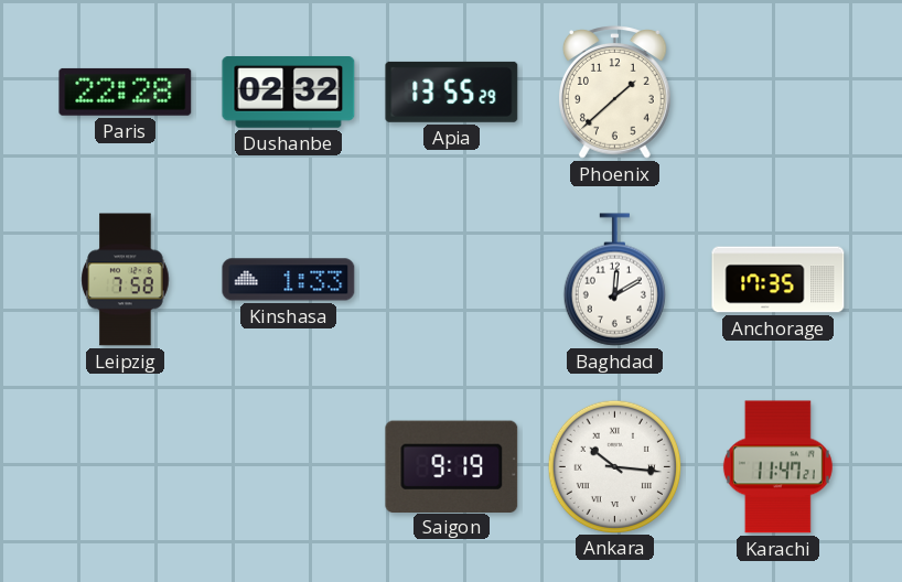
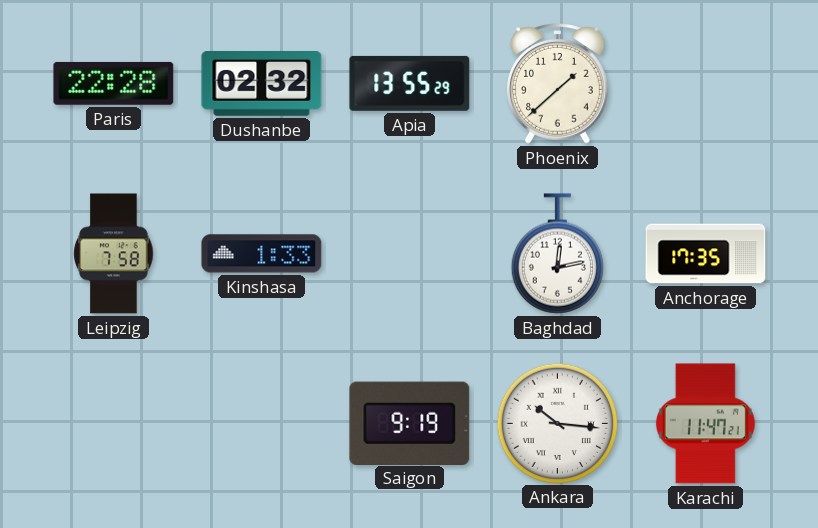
Baghdad: 12:10 -> 12:13
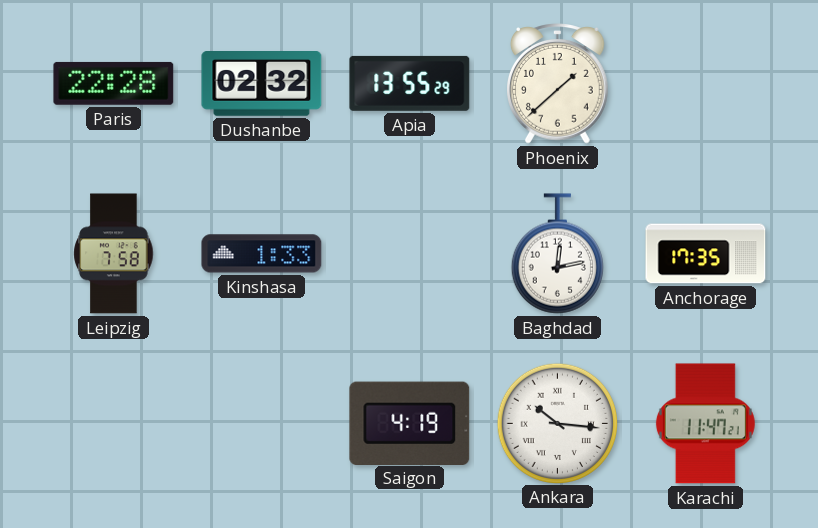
Saigon: 9:19 -> 4:19
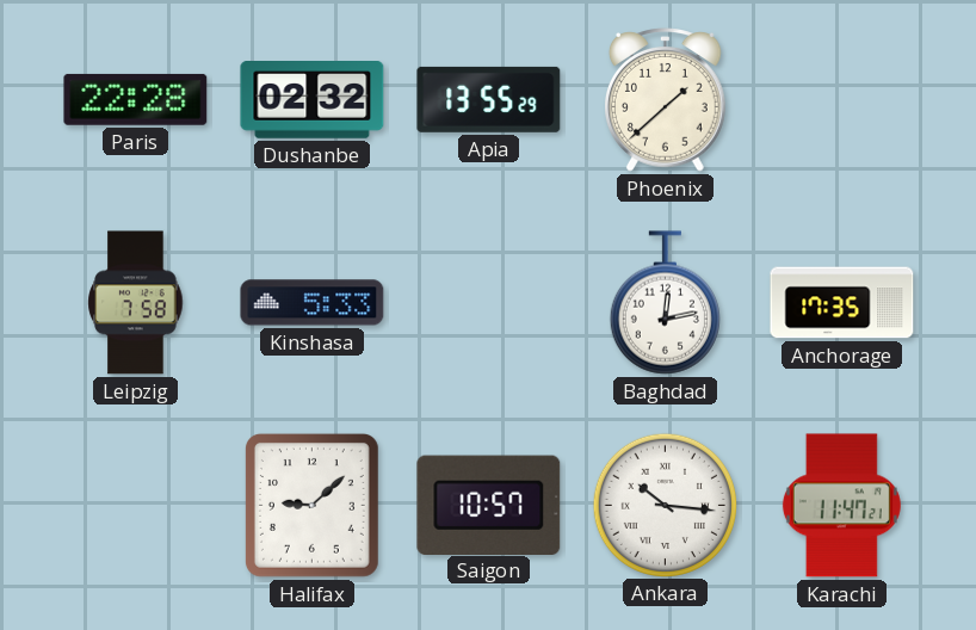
Kinshasa: 1:33 -> 5:33
Halifax: none -> 9:08
Saigon: 4:19 -> 10:57
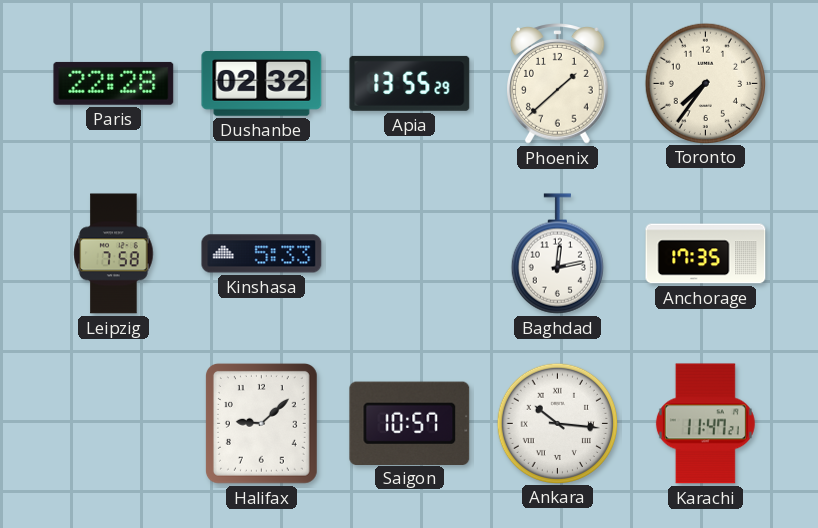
Toronto: none -> 7:36
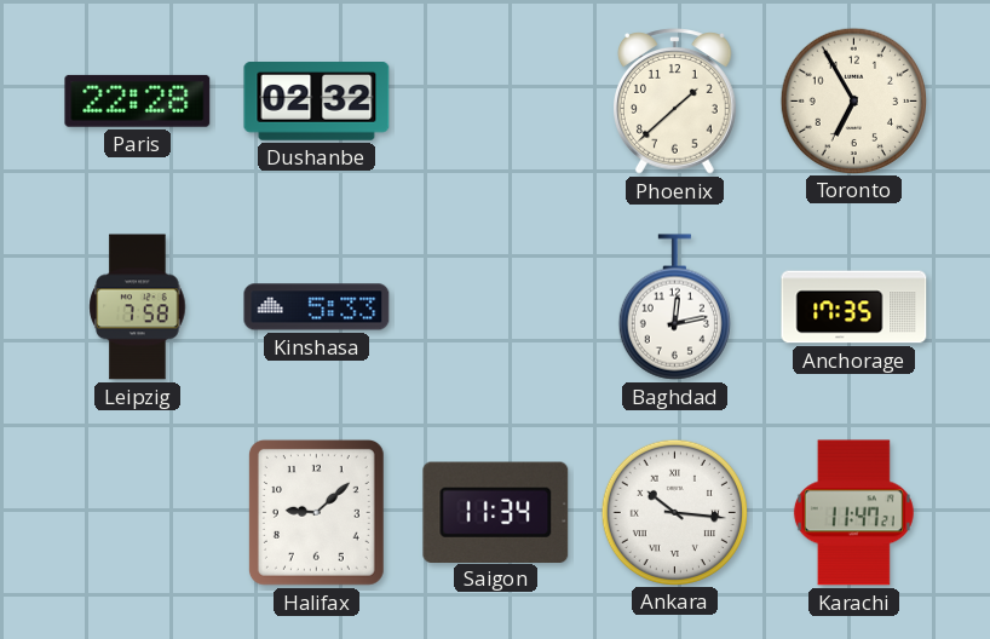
Apia: 13:55 -> none
Toronto: 7:36 -> 6:55
Saigon: 10:57 -> 11:34
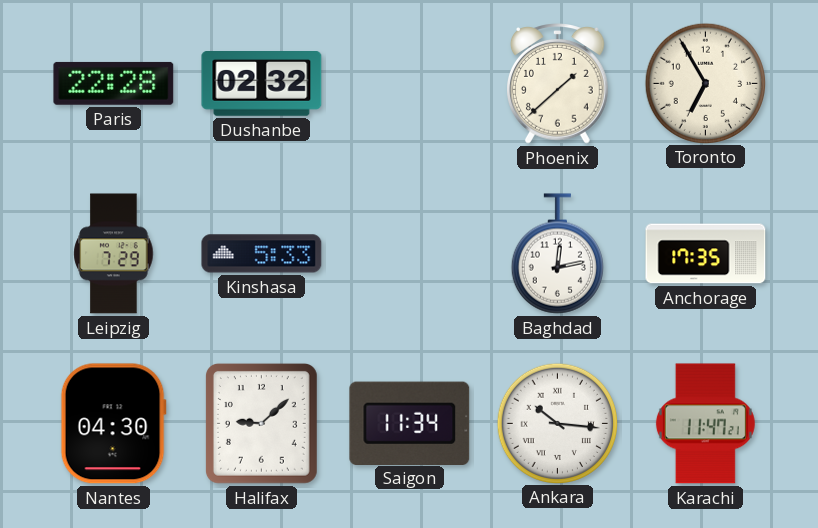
Leipzig: 7:58 -> 7:29
Nantes: none -> 04:30
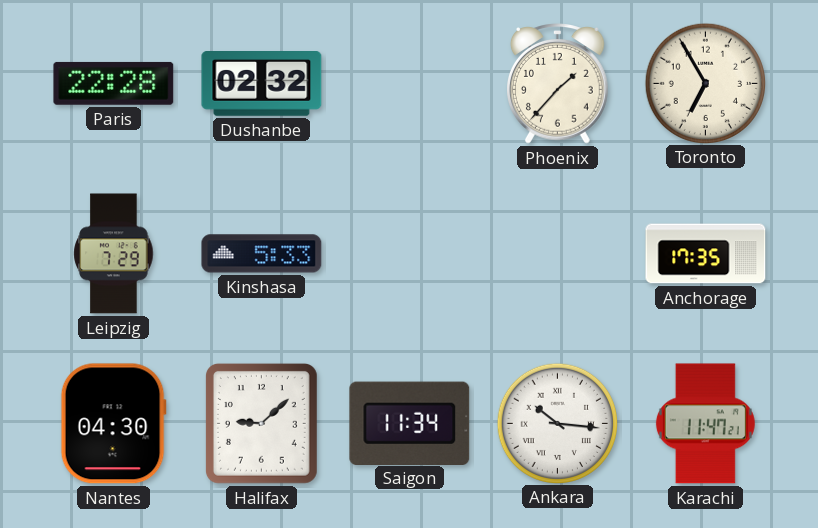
Phoenix: 1:38 -> 1:37
Baghdad: 12:13 -> none
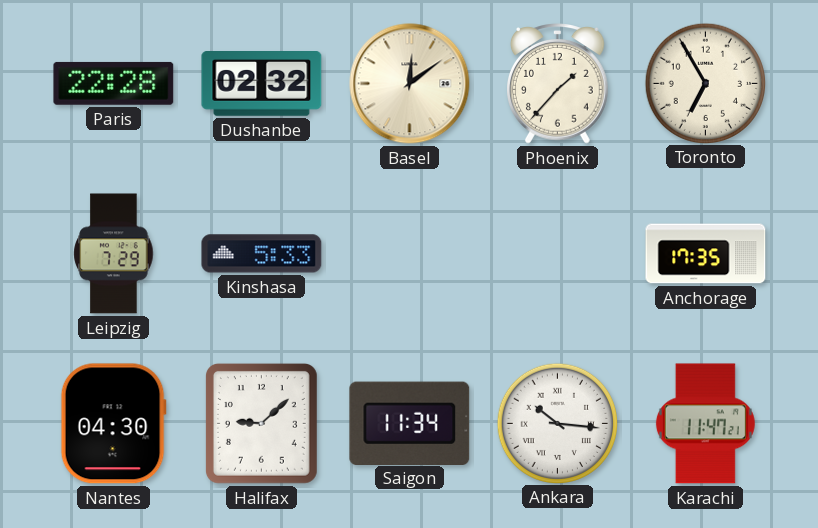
Basel: none -> 12:09
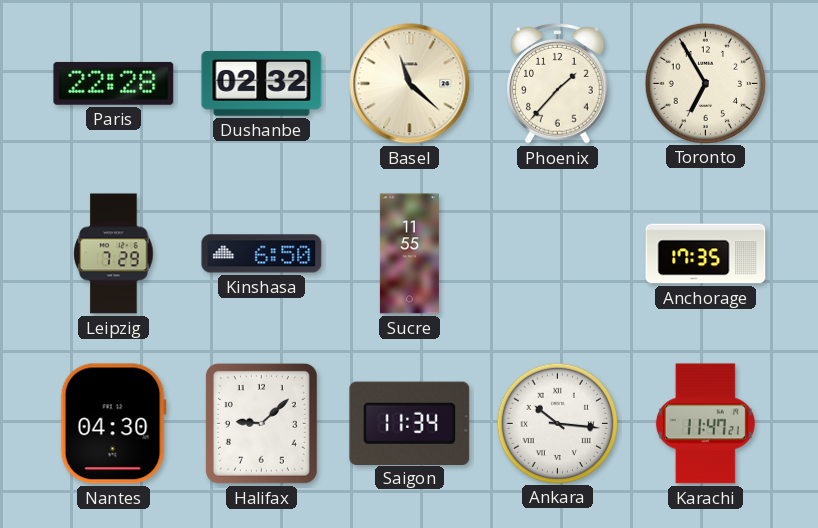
Basel: 12:09 -> 11:22
Kinshasa: 5:33 -> 6:50
Sucre: none -> 11:55
